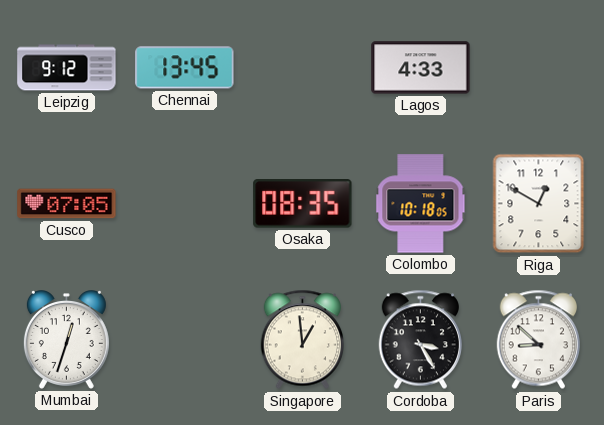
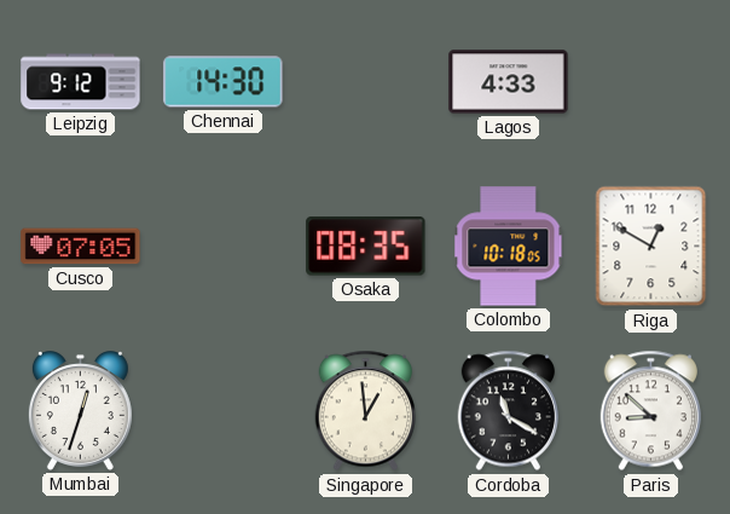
Chennai: 13:45 -> 14:30
Cordoba: 3:25 -> 11:20
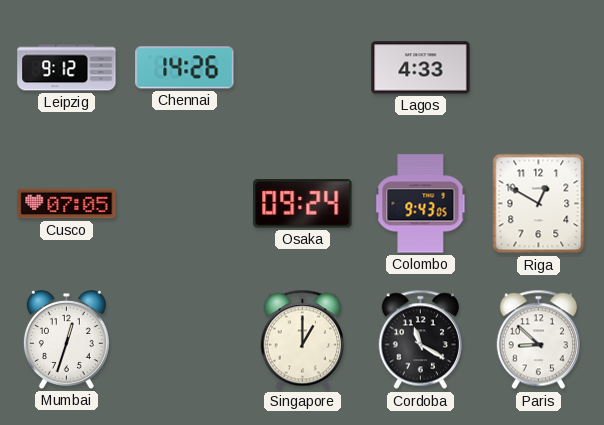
Chennai: 14:30 -> 14:26
Osaka: 08:35 -> 09:24
Colombo: 10:18 -> 9:43
Singapore: 12:59 -> 1:00
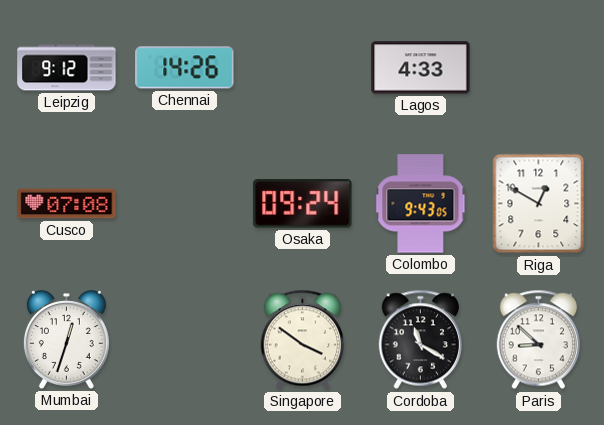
Cusco: 07:05 -> 07:08
Singapore: 1:00 -> 3:51
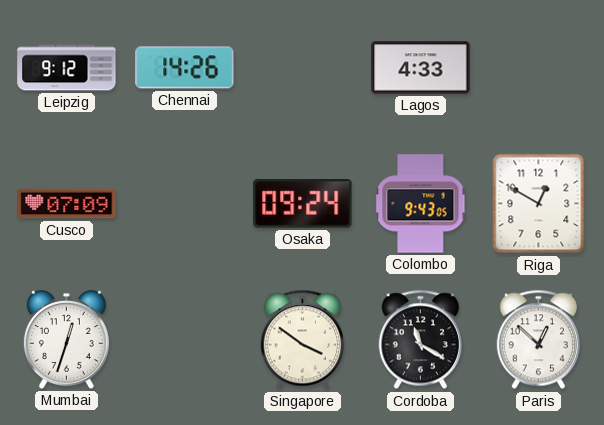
Cusco: 07:08 -> 07:09
Paris: 8:52 -> 12:52
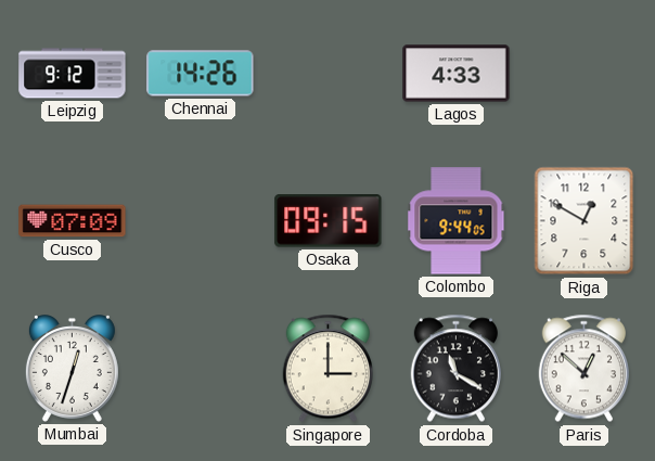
Osaka: 09:24 -> 09:15
Colombo: 9:43 -> 9:44
Singapore: 3:51 -> 3:00
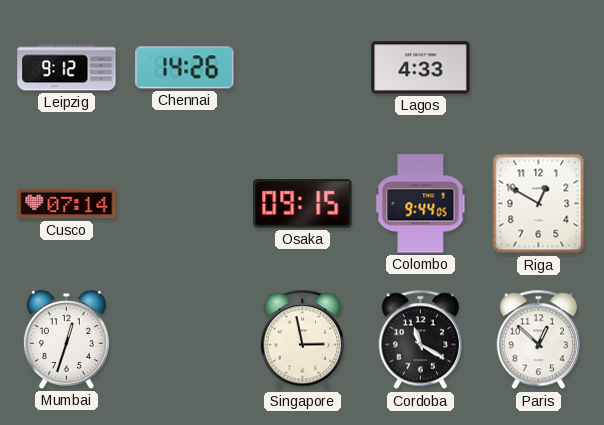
Cusco: 07:09 -> 07:14
Singapore: 3:00 -> 2:58
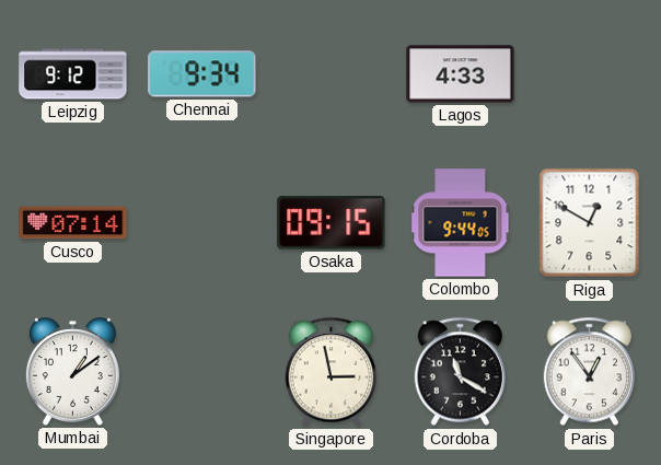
Chennai: 14:26 -> 9:34
Mumbai: 12:33 -> 1:09
Paris: 12:52 -> 12:54
